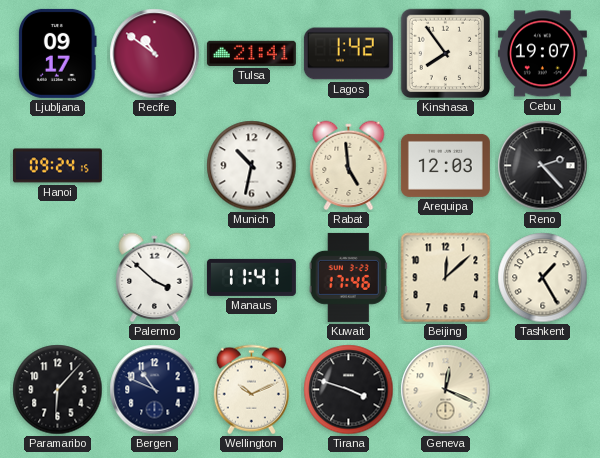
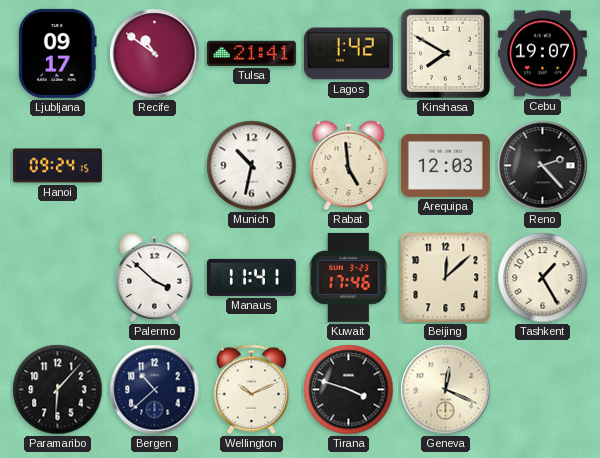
Kinshasa: 7:54 -> 7:50
Bergen: 10:49 -> 10:38
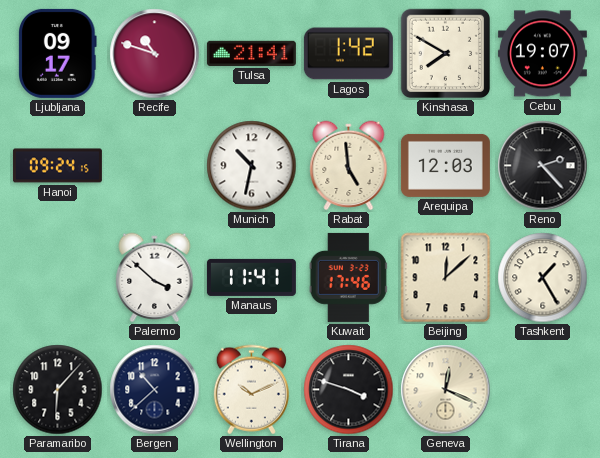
Recife: 10:51 -> 10:48
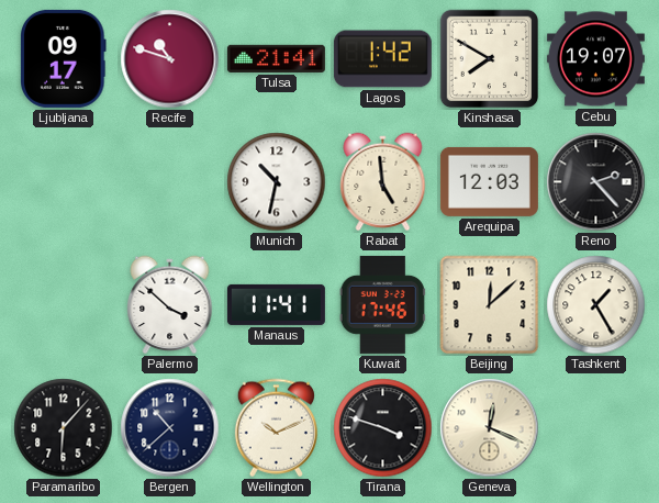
Hanoi: 09:24 -> none
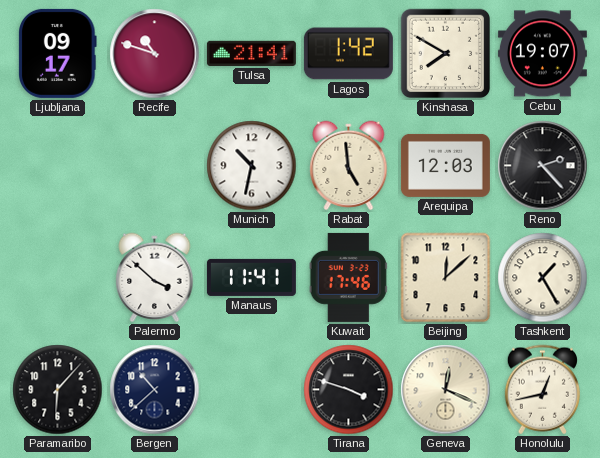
Wellington: 10:11 -> none
Honolulu: none -> 12:43
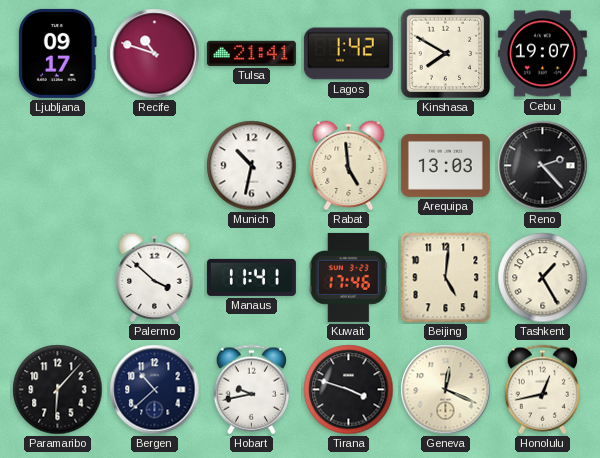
Arequipa: 12:03 -> 13:03
Beijing: 12:08 -> 5:01
Hobart: none -> 9:43
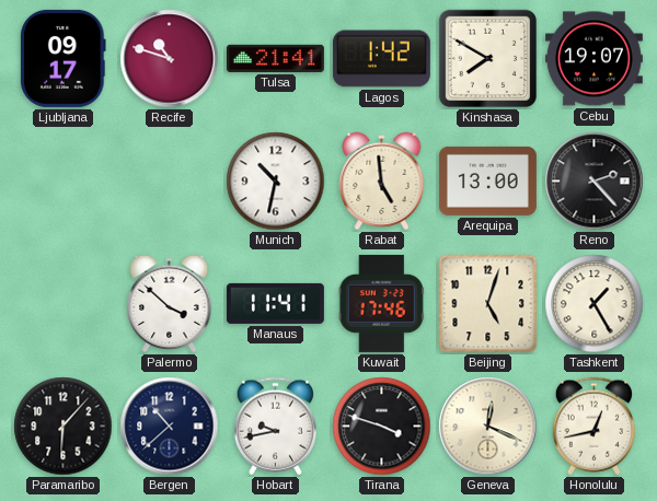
Arequipa: 13:03 -> 13:00
Beijing: 5:01 -> 5:03
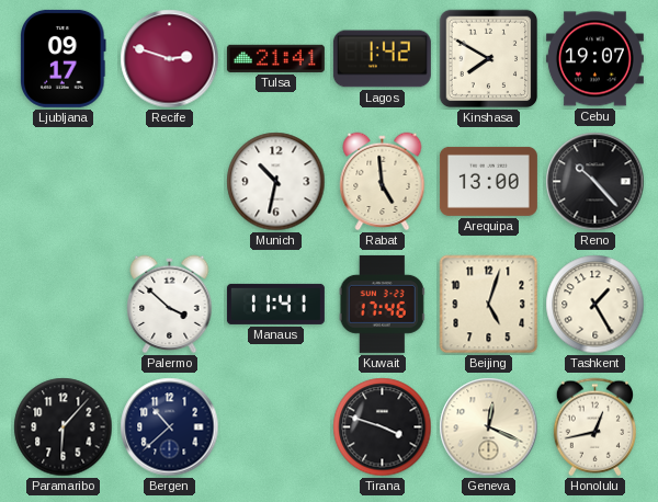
Recife: 10:48 -> 2:48
Reno: 2:23 -> 10:23
Hobart: 9:43 -> none
